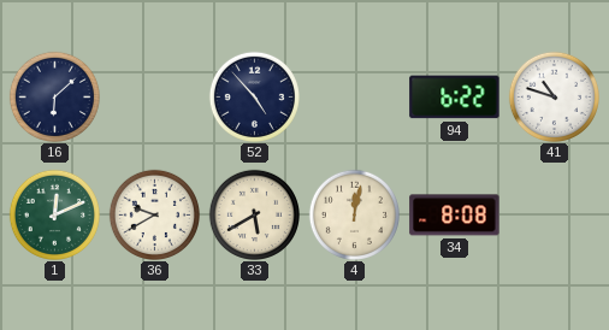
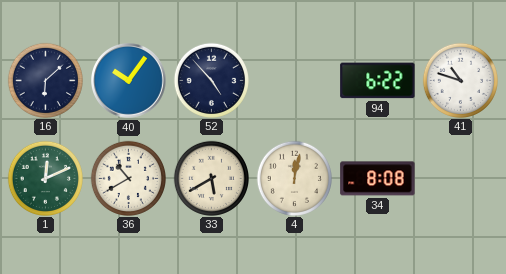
40: none -> 10:06
36: 9:40 -> 10:40
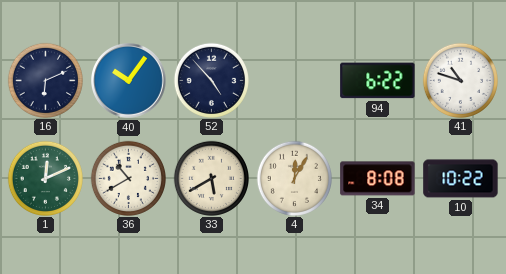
16: 6:08 -> 6:11
4: 12:02 -> 12:05
10: none -> 10:22
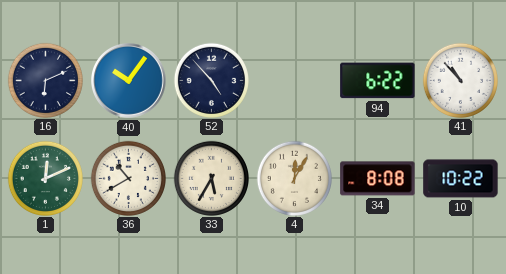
41: 10:48 -> 10:53
33: 5:40 -> 5:35
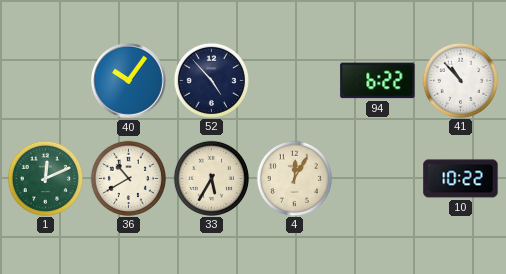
16: 6:11 -> none
34: 8:08 -> none
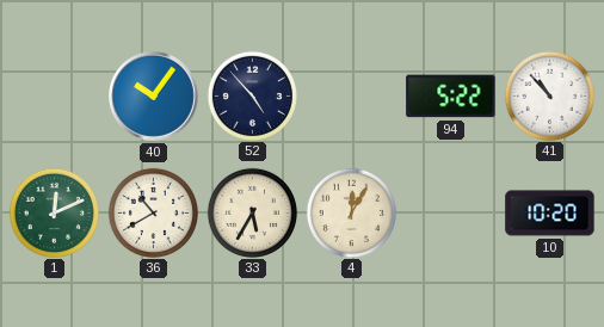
94: 6:22 -> 5:22
10: 10:22 -> 10:20
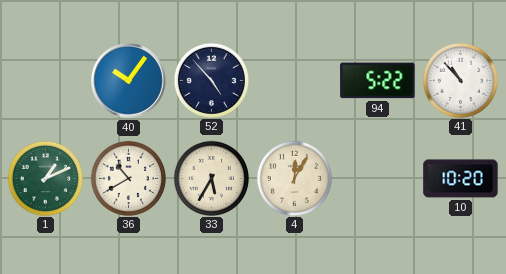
1: 12:11 -> 1:11
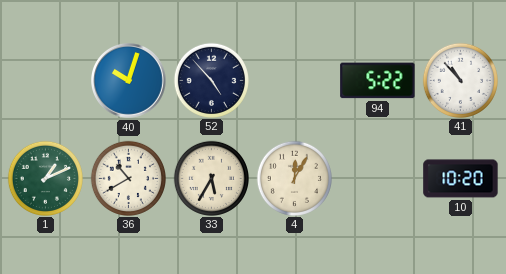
40: 10:06 -> 10:03
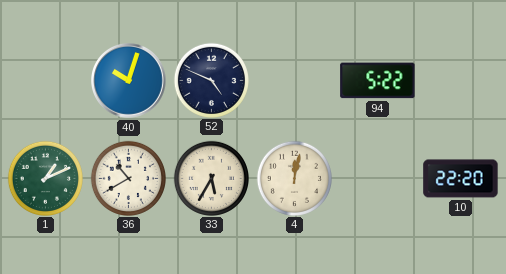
52: 4:53 -> 4:49
41: 10:53 -> none
4: 12:05 -> 12:02
10: 10:20 -> 22:20
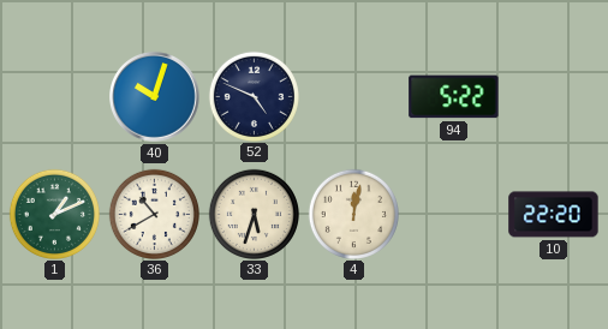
33: 5:35 -> 5:33
